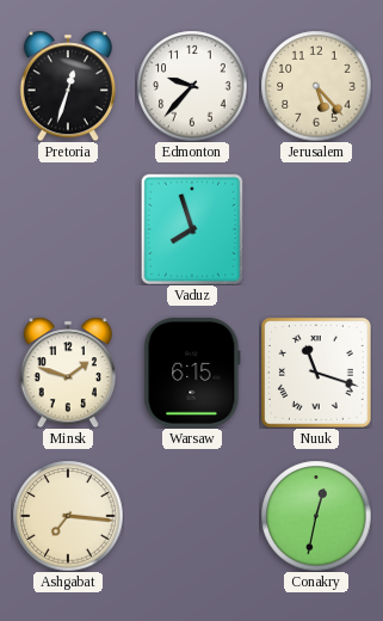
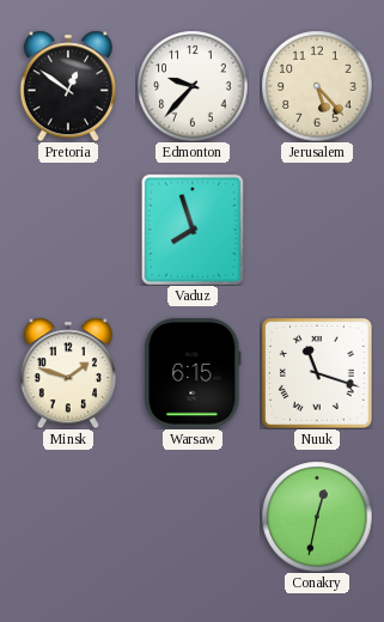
Pretoria: 12:33 -> 12:51
Ashgabat: 7:16 -> none
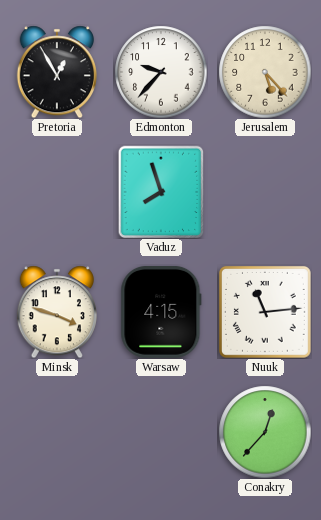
Pretoria: 12:51 -> 12:55
Minsk: 1:48 -> 3:48
Warsaw: 6:15 -> 4:15
Nuuk: 11:18 -> 11:14
Conakry: 12:32 -> 12:37
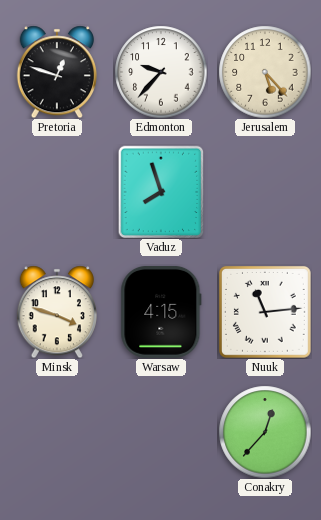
Pretoria: 12:55 -> 12:48
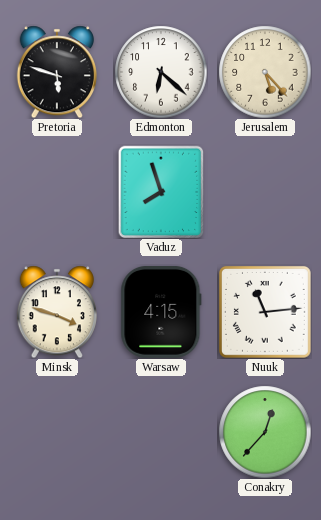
Pretoria: 12:48 -> 5:48
Edmonton: 9:37 -> 6:22
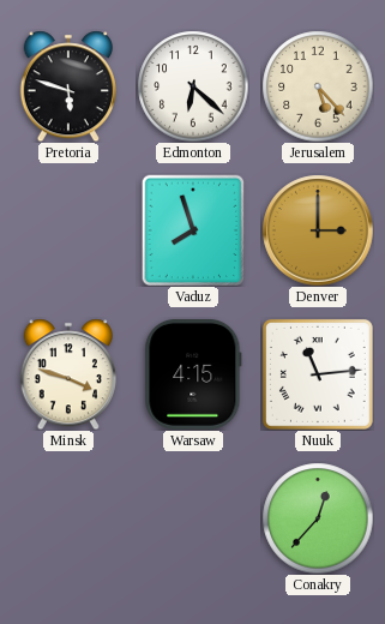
Denver: none -> 3:00
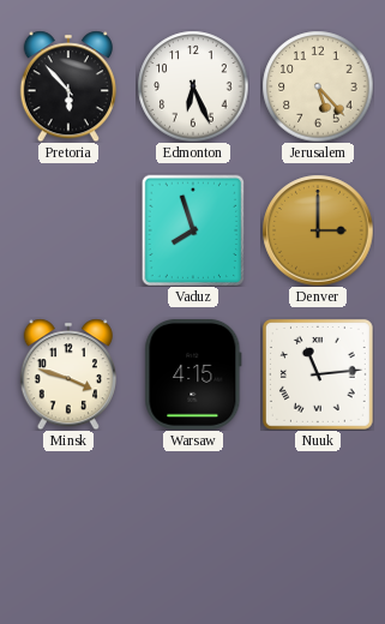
Pretoria: 5:48 -> 5:53
Edmonton: 6:22 -> 6:26
Conakry: 12:37 -> none
